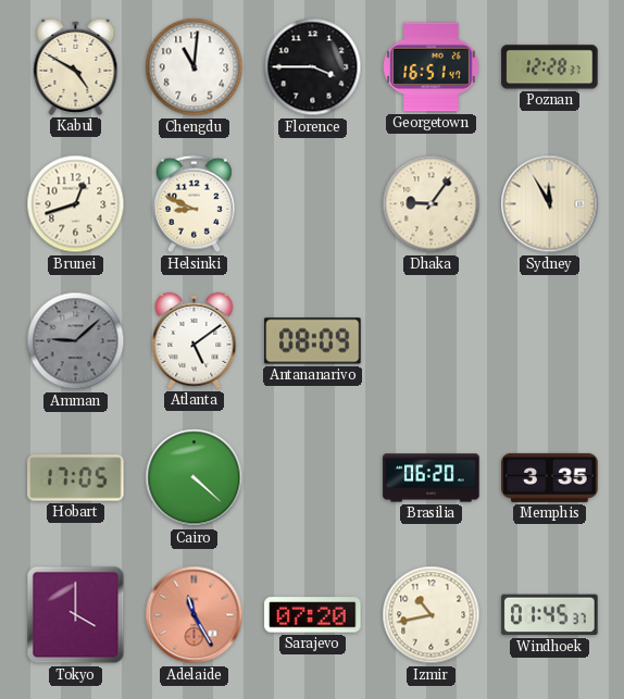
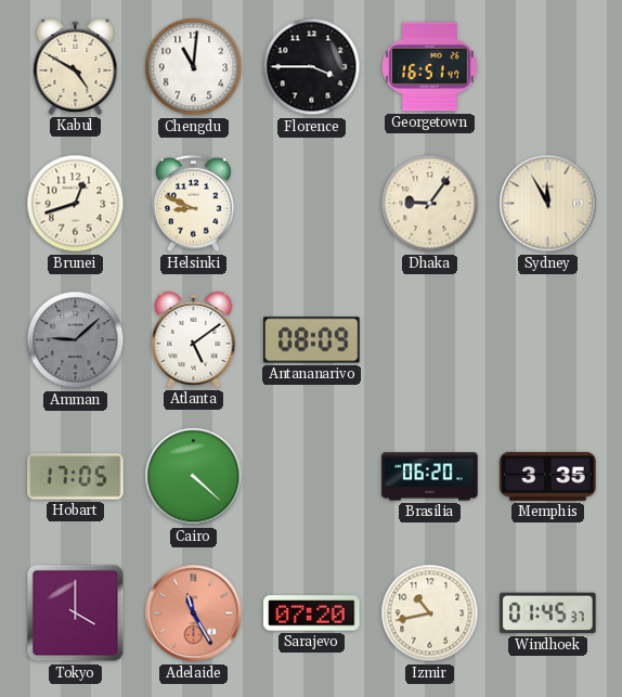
Poznan: 12:28 -> none
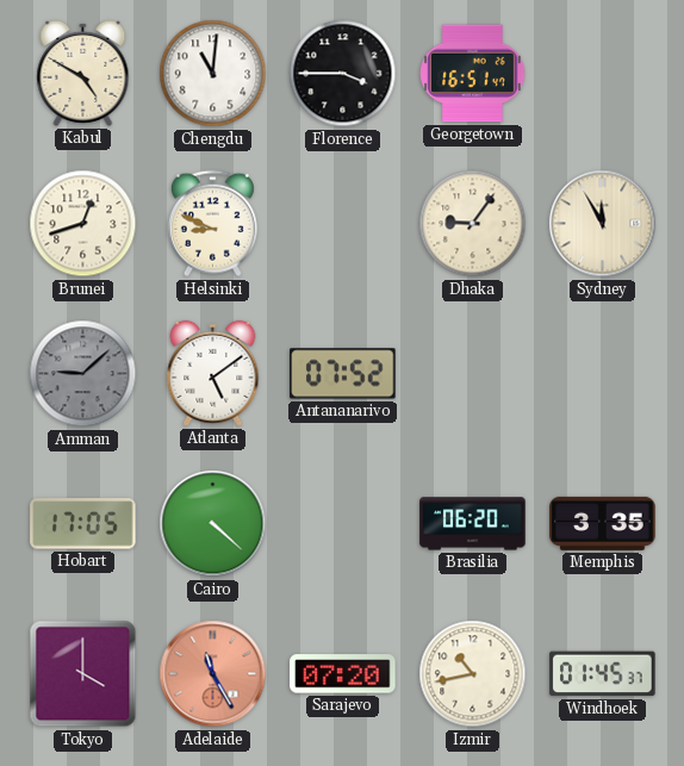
Antananarivo: 08:09 -> 07:52
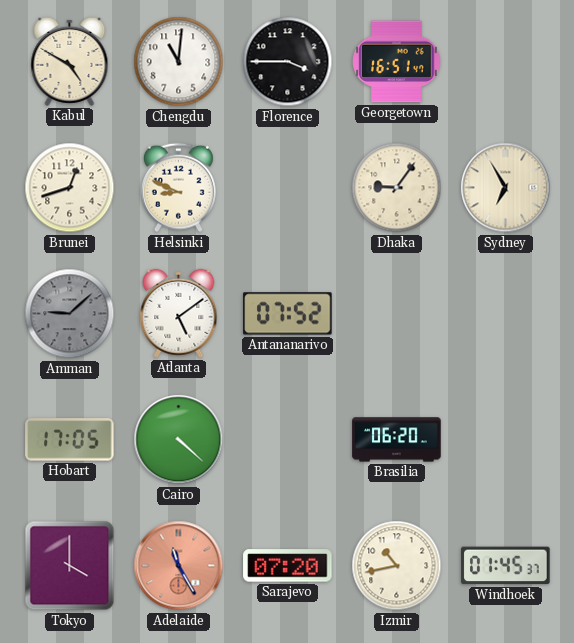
Sydney: 11:55 -> 6:55
Memphis: 3:35 -> none
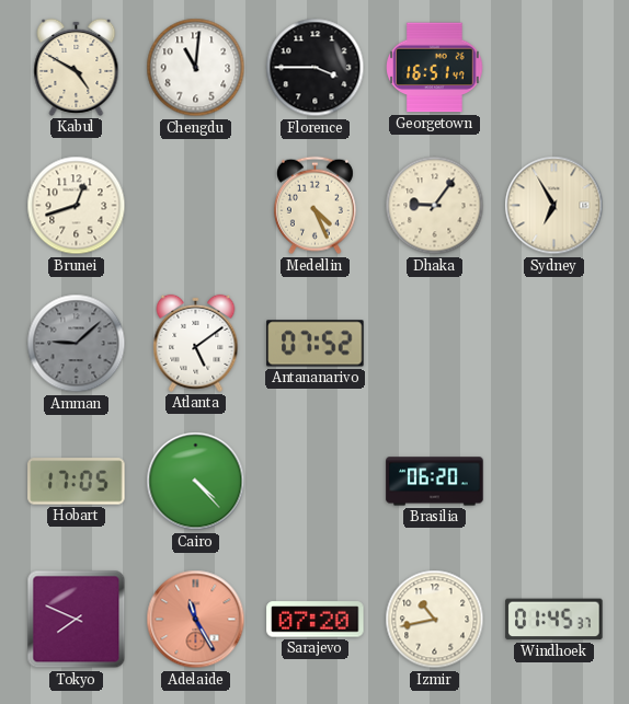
Helsinki: 8:49 -> none
Medellin: none -> 4:26
Cairo: 4:22 -> 4:23
Tokyo: 4:00 -> 7:49
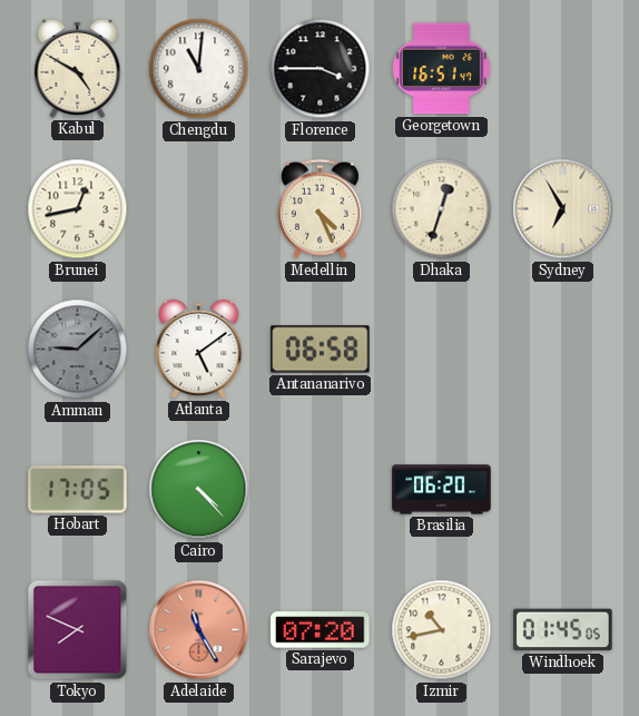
Brunei: 12:42 -> 12:43
Dhaka: 9:06 -> 12:33
Antananarivo: 07:52 -> 06:58
Windhoek: 01:45:37 -> 01:45:05
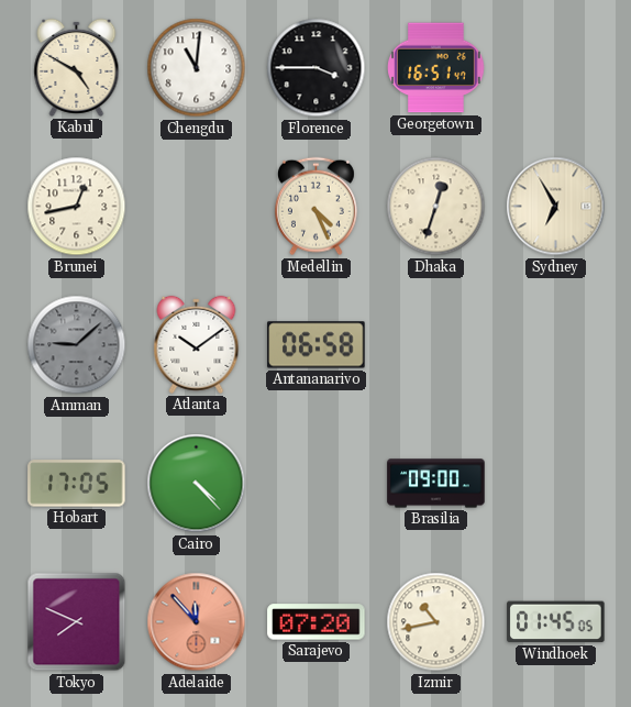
Atlanta: 5:09 -> 10:09
Brasilia: 06:20 -> 09:00
Adelaide: 11:25 -> 11:53
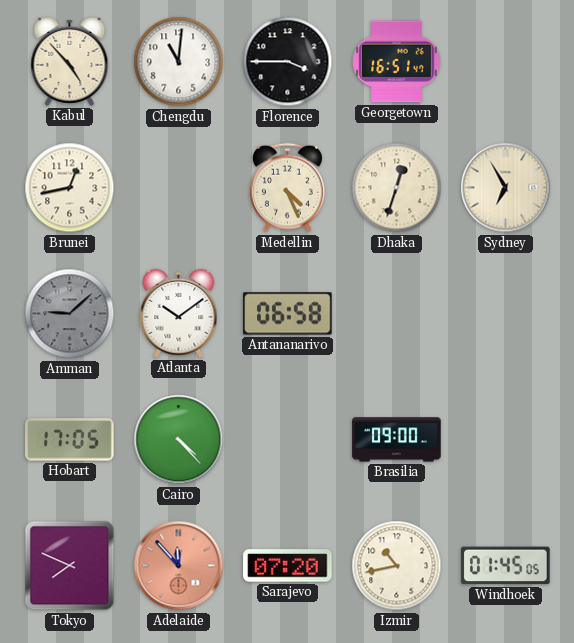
Kabul: 4:50 -> 4:53
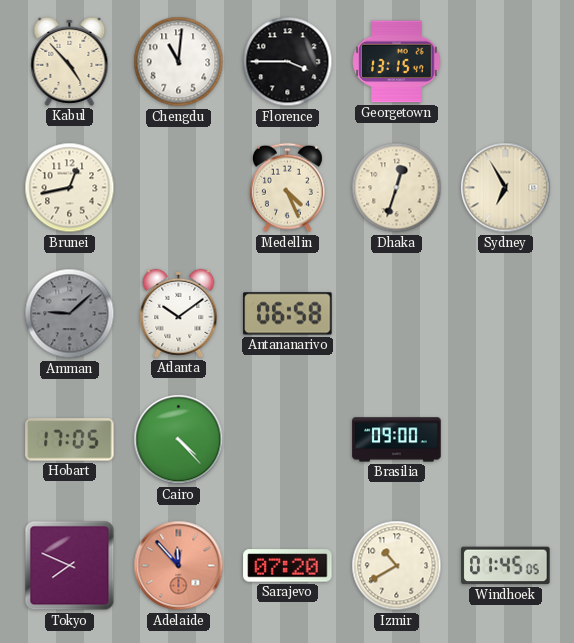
Georgetown: 16:51 -> 13:15
Izmir: 10:43 -> 10:40
